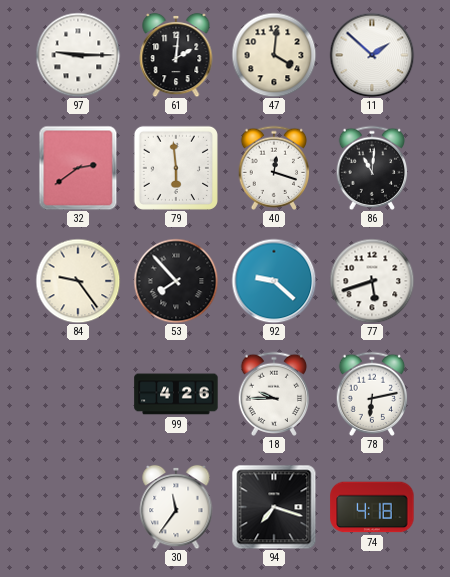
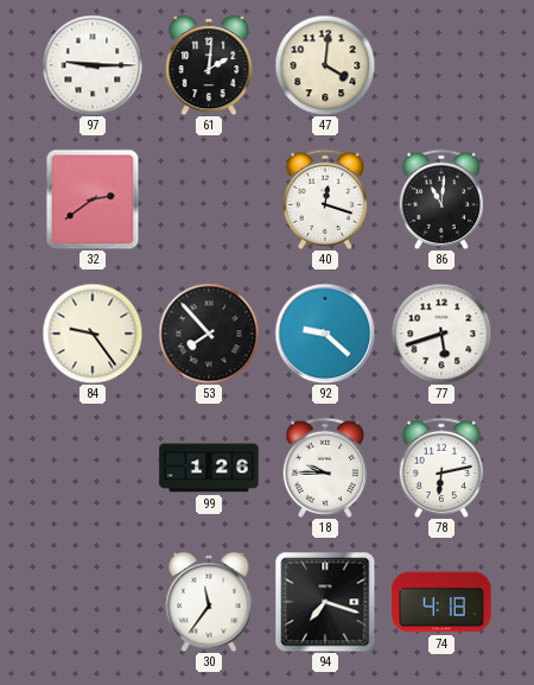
11: 1:52 -> none
79: 5:59 -> none
99: 4:26 -> 1:26
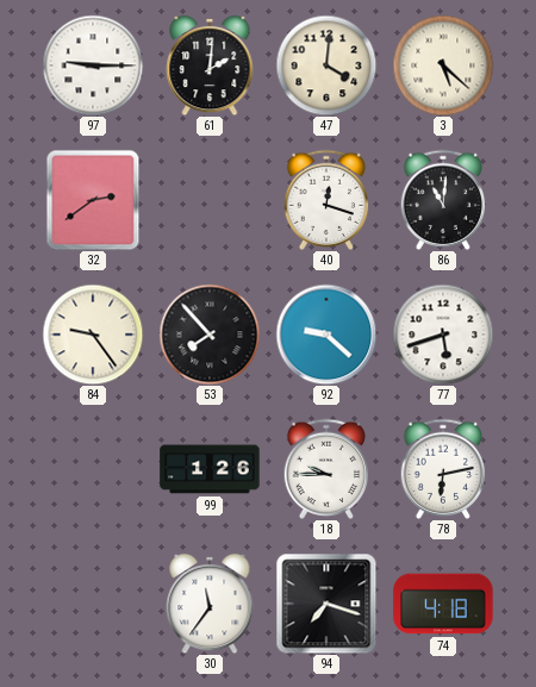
3: none -> 5:22
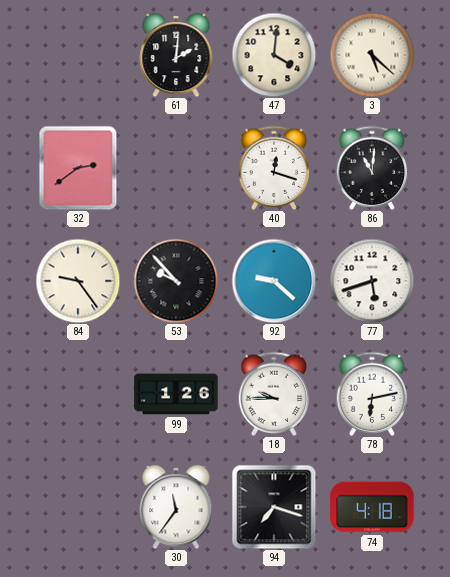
97: 9:15 -> none
53: 7:53 -> 9:53
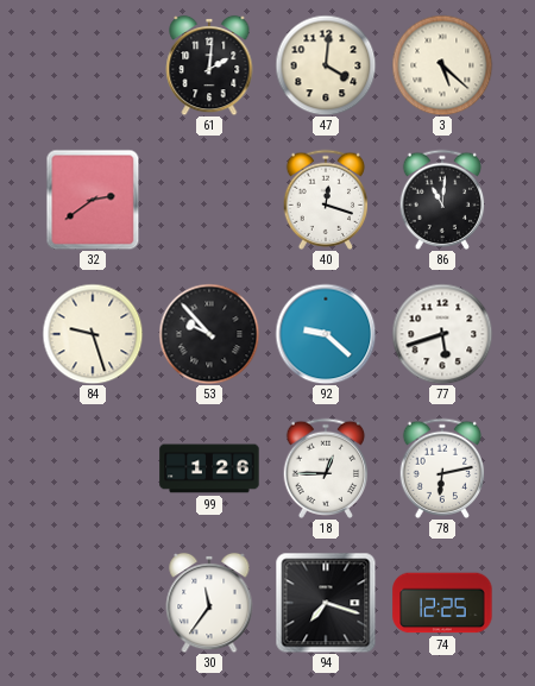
84: 9:24 -> 9:27
18: 9:45 -> 12:45
74: 4:18 -> 12:25
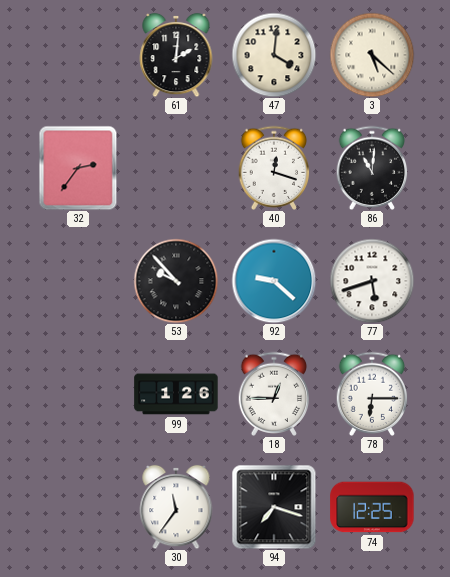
32: 2:39 -> 2:36
84: 9:27 -> none
78: 6:13 -> 6:15
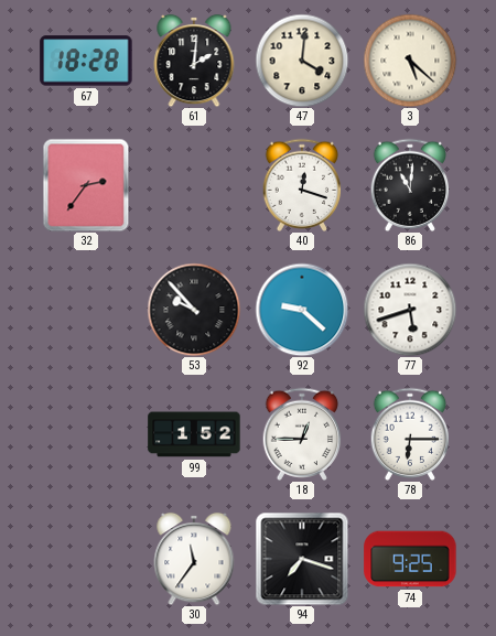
67: none -> 18:28
99: 1:26 -> 1:52
74: 12:25 -> 9:25
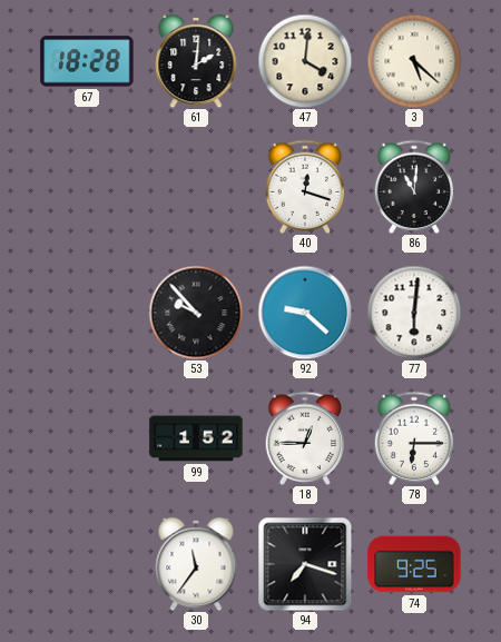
32: 2:36 -> none
77: 5:42 -> 6:01
